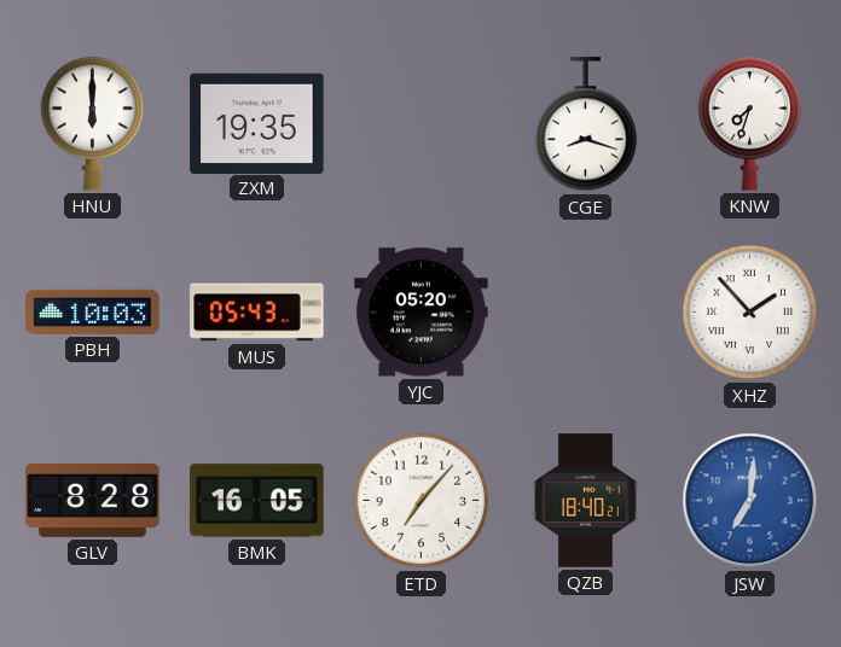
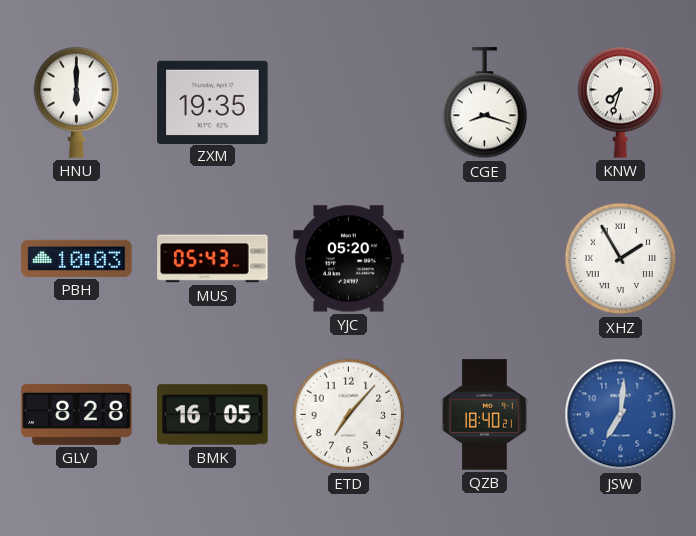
XHZ: 1:53 -> 1:55
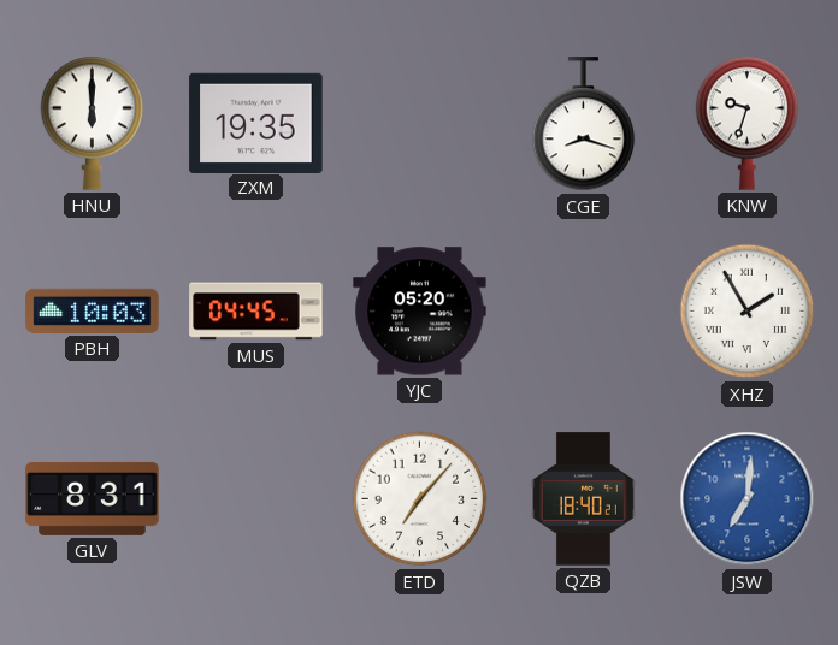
KNW: 7:33 -> 9:33
MUS: 05:43 -> 04:45
GLV: 8:28 -> 8:31
BMK: 16:05 -> none
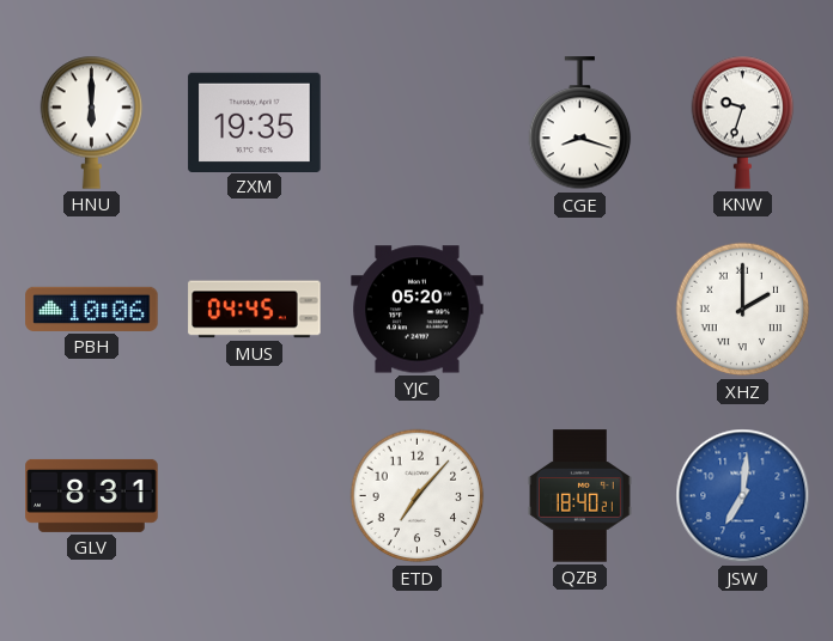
PBH: 10:03 -> 10:06
XHZ: 1:55 -> 2:00
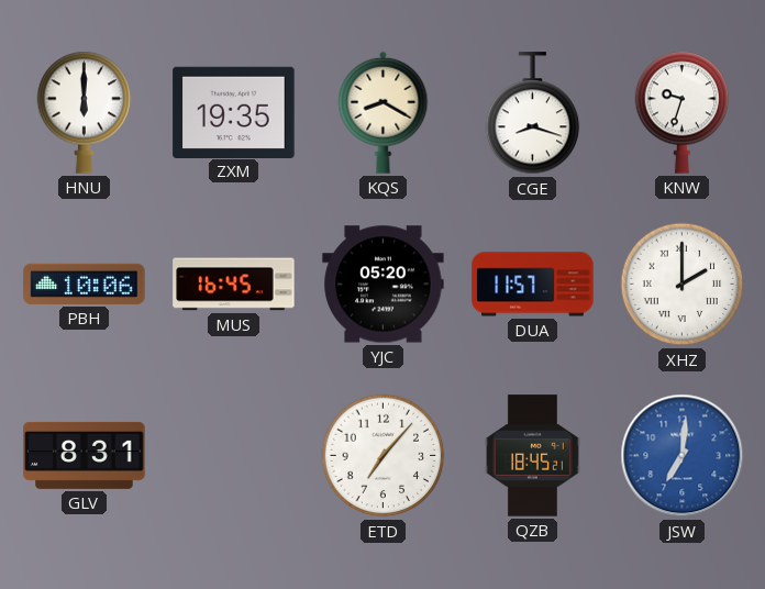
KQS: none -> 8:20
MUS: 04:45 -> 16:45
DUA: none -> 11:57
QZB: 18:40 -> 18:45
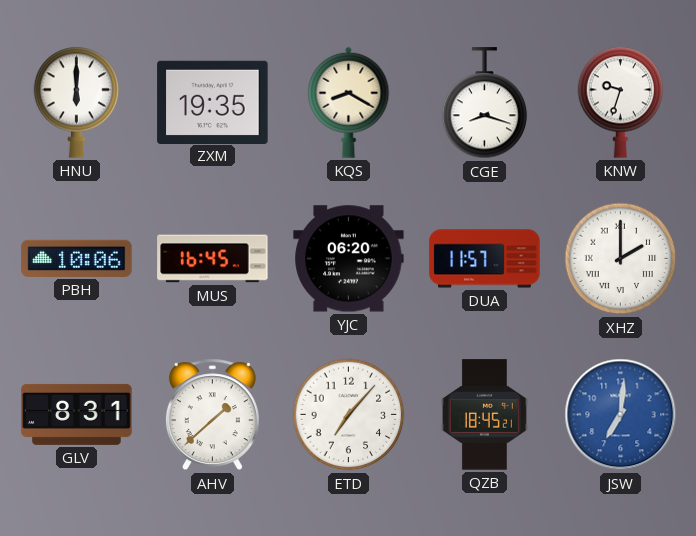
YJC: 05:20 -> 06:20
AHV: none -> 1:38
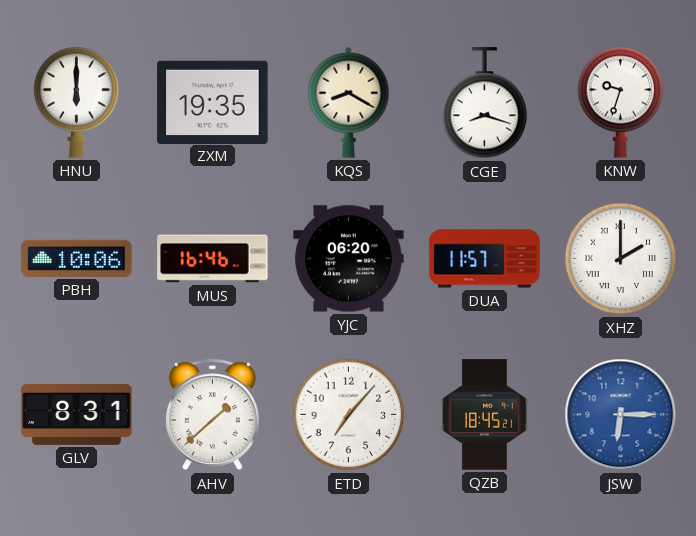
MUS: 16:45 -> 16:46
JSW: 7:01 -> 6:15
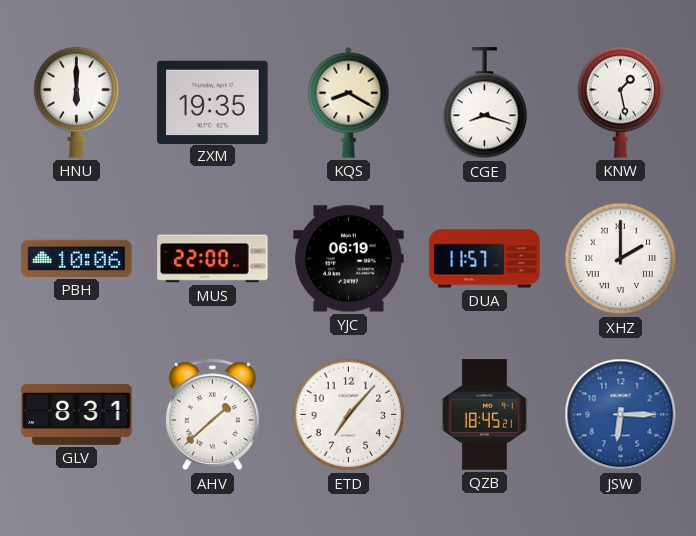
KNW: 9:33 -> 1:28
MUS: 16:46 -> 22:00
YJC: 06:20 -> 06:19
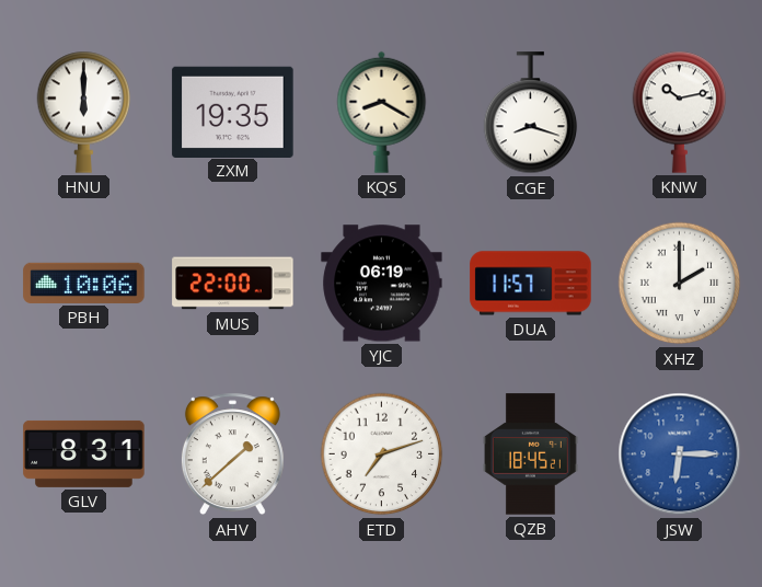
KNW: 1:28 -> 10:13
ETD: 7:07 -> 7:12
